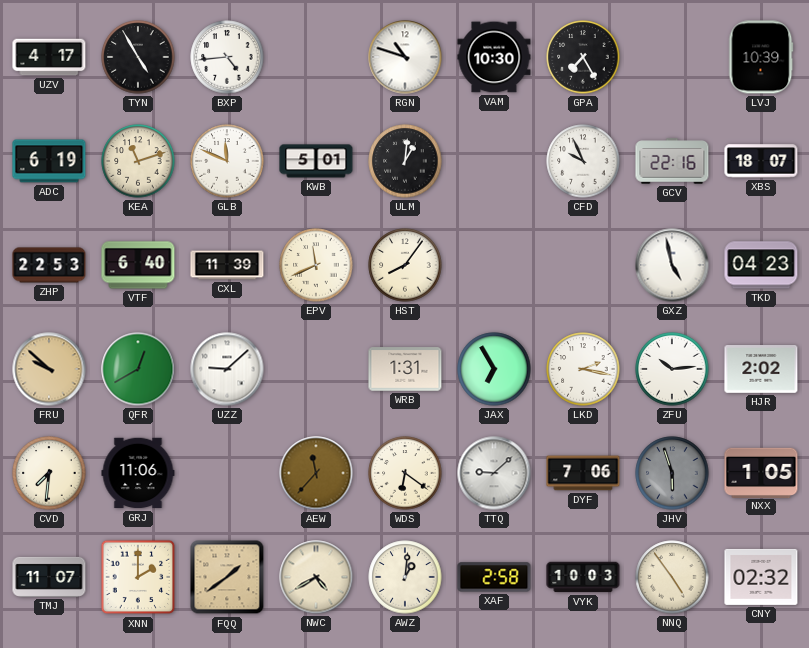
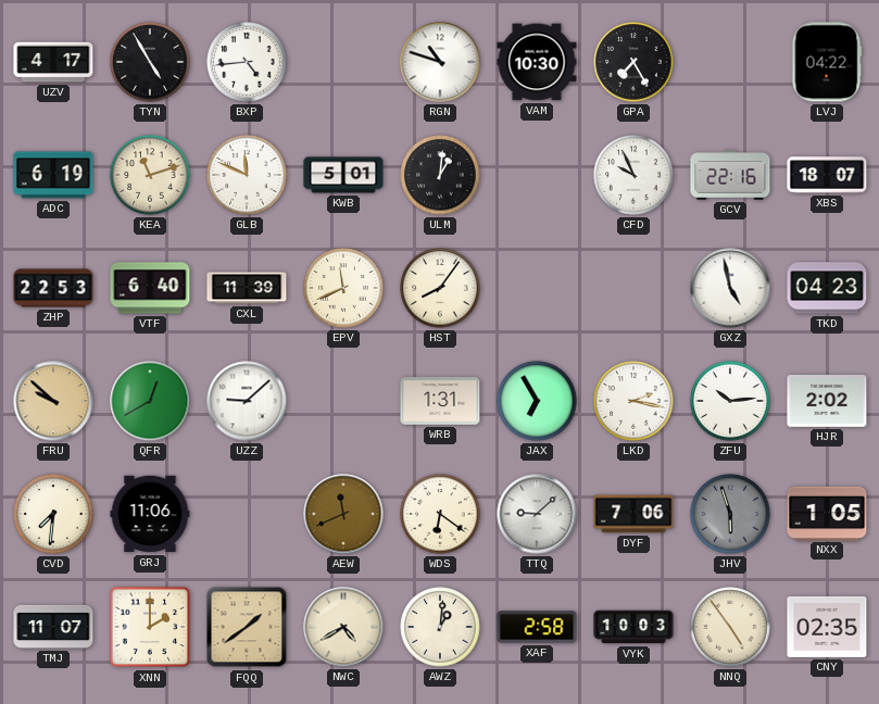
LVJ: 10:39 -> 04:22
AEW: 11:37 -> 11:41
CNY: 02:32 -> 02:35
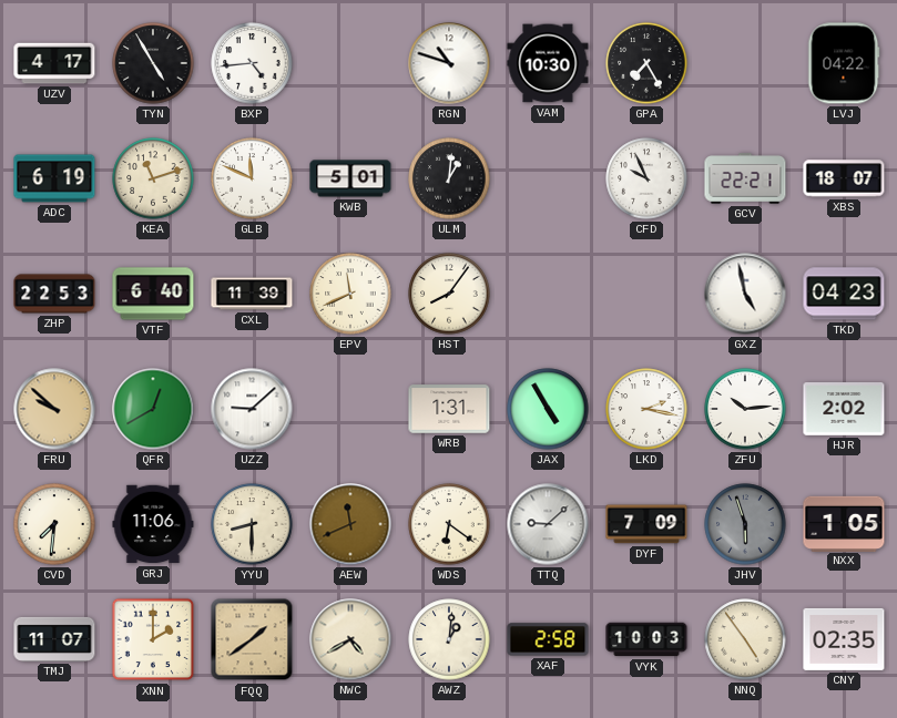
GCV: 22:16 -> 22:21
JAX: 6:55 -> 4:55
YYU: none -> 8:30
DYF: 7:06 -> 7:09
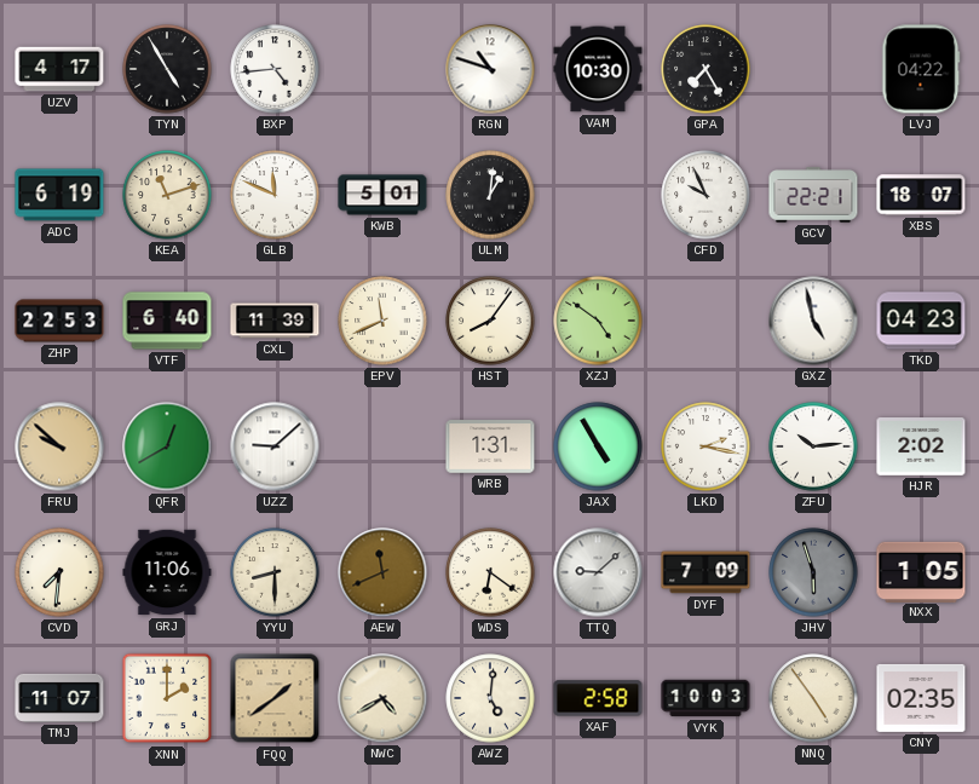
XZJ: none -> 4:51
AWZ: 1:01 -> 5:01
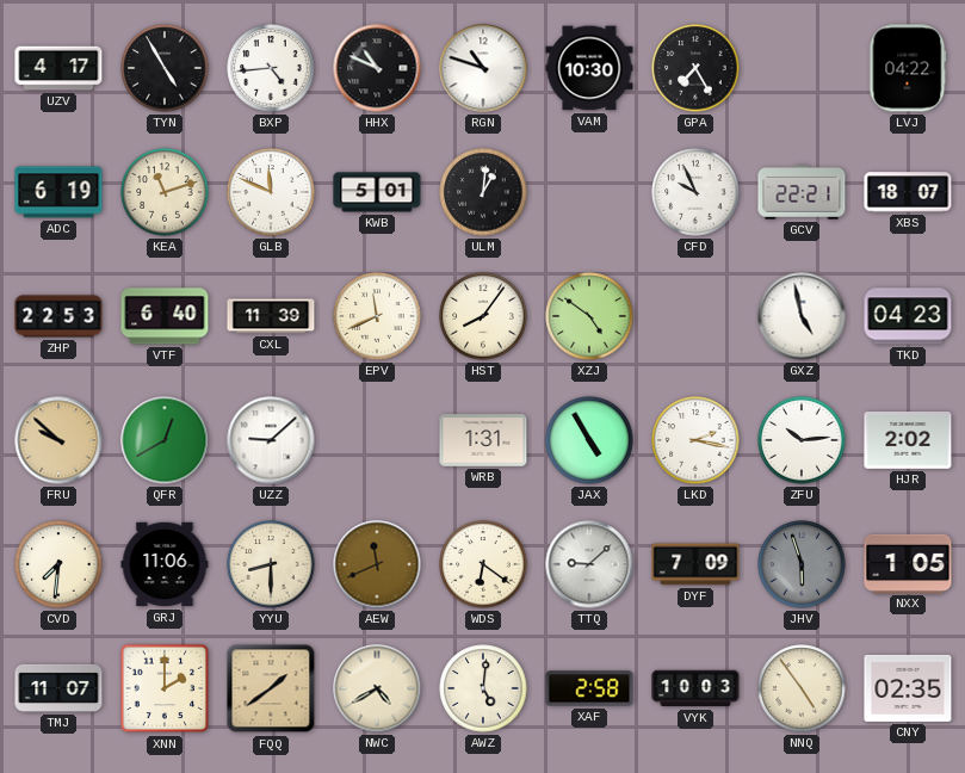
HHX: none -> 10:49
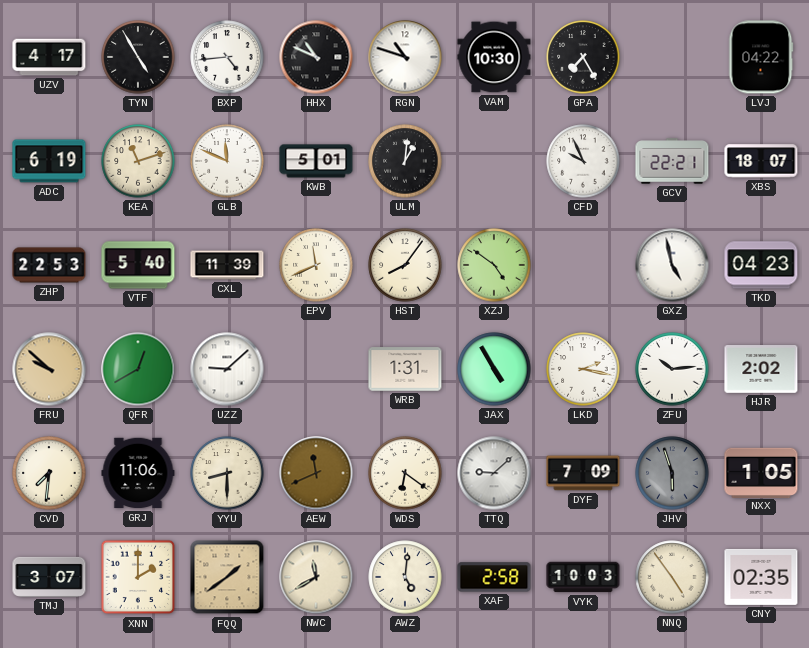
VTF: 6:40 -> 5:40
TMJ: 11:07 -> 3:07
NWC: 4:40 -> 11:40
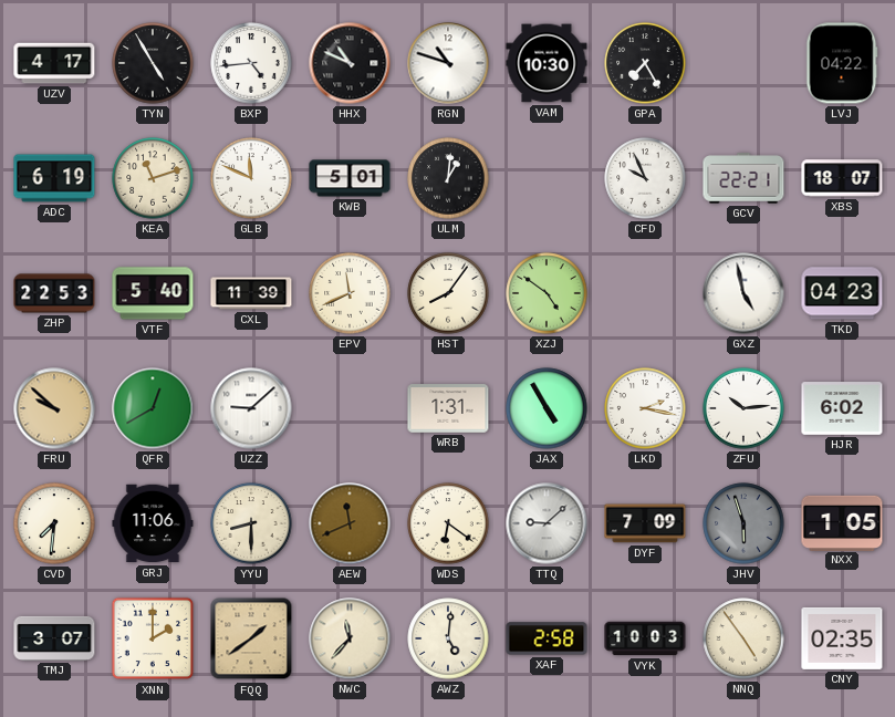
HJR: 2:02 -> 6:02
NWC: 11:40 -> 11:37
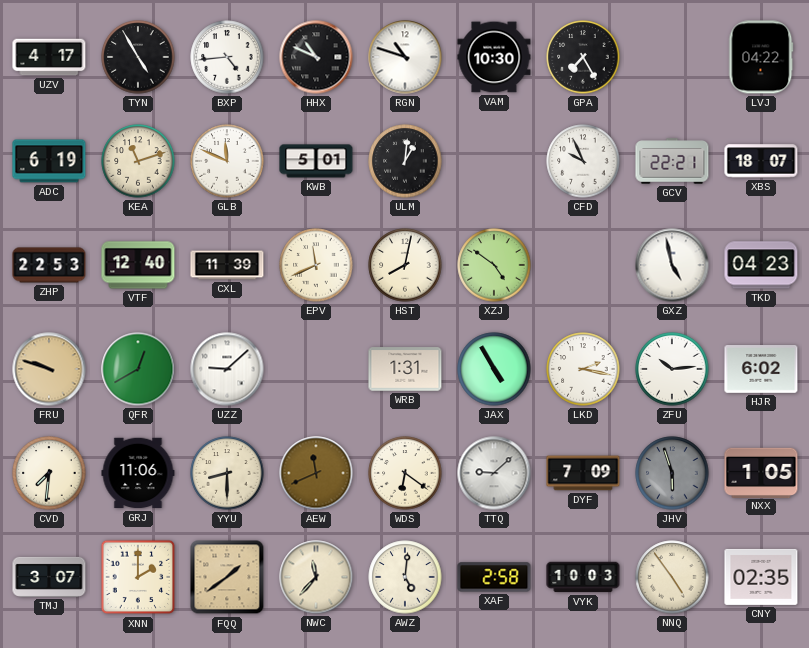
VTF: 5:40 -> 12:40
HST: 8:06 -> 8:02
FRU: 9:52 -> 9:48
